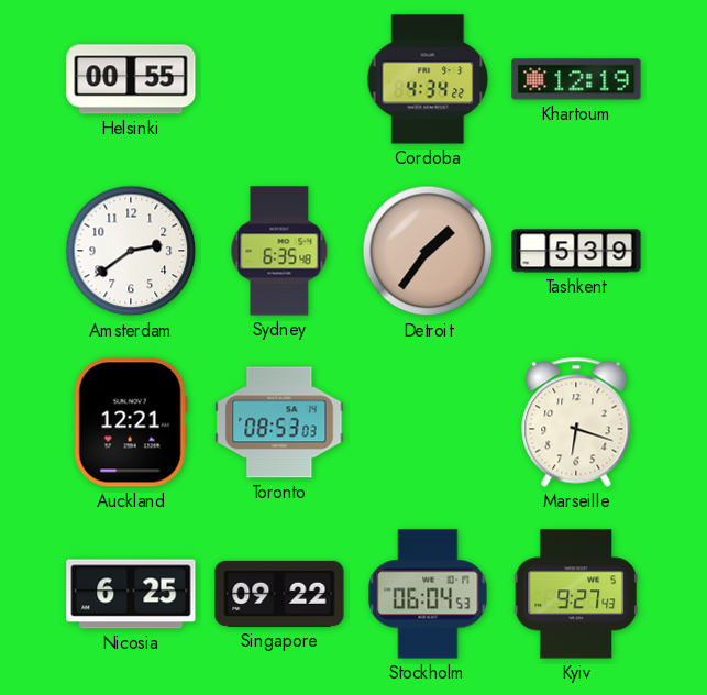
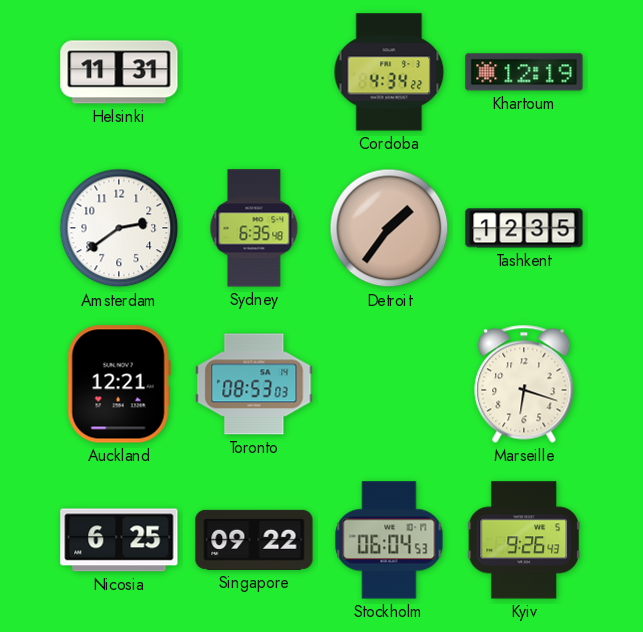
Helsinki: 00:55 -> 11:31
Tashkent: 5:39 -> 12:35
Kyiv: 9:27 -> 9:26
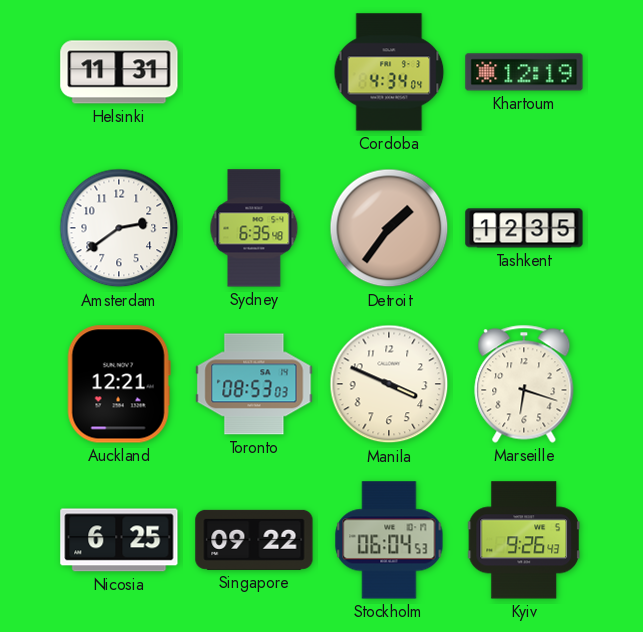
Cordoba: 4:34:22 -> 4:34:04
Manila: none -> 3:49
